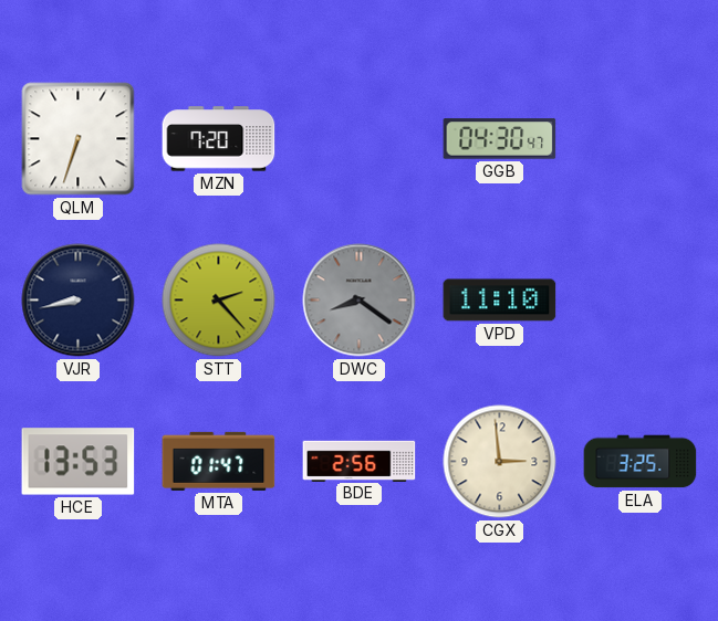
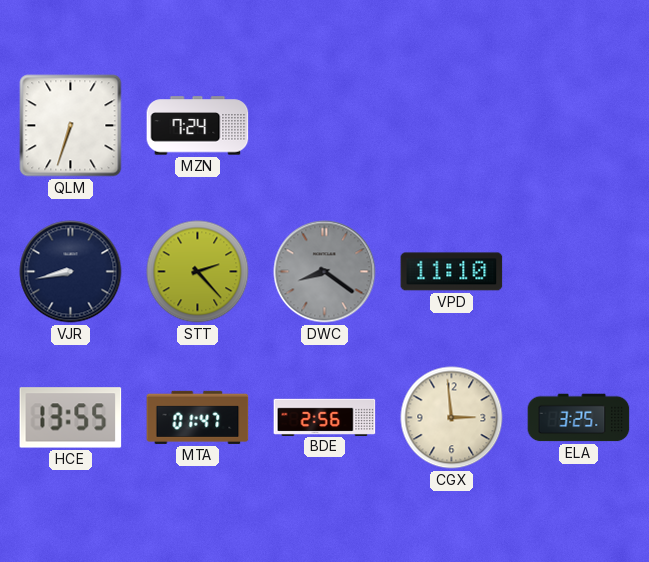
MZN: 7:20 -> 7:24
GGB: 04:30 -> none
HCE: 13:53 -> 13:55
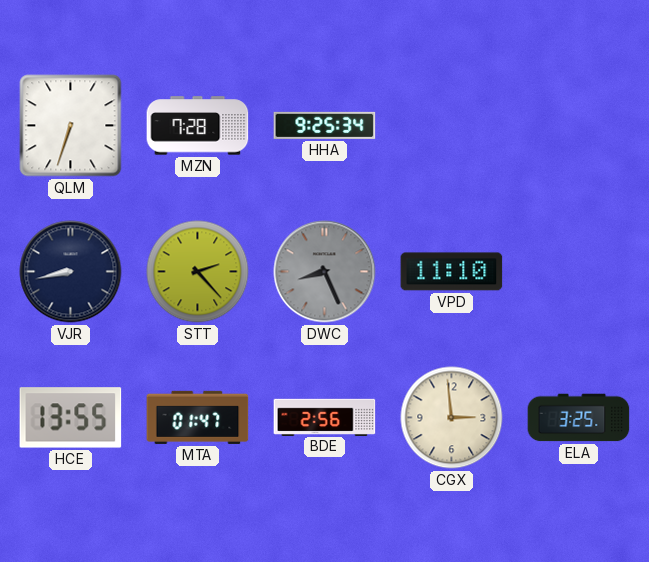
MZN: 7:24 -> 7:28
HHA: none -> 9:25
DWC: 8:21 -> 8:26
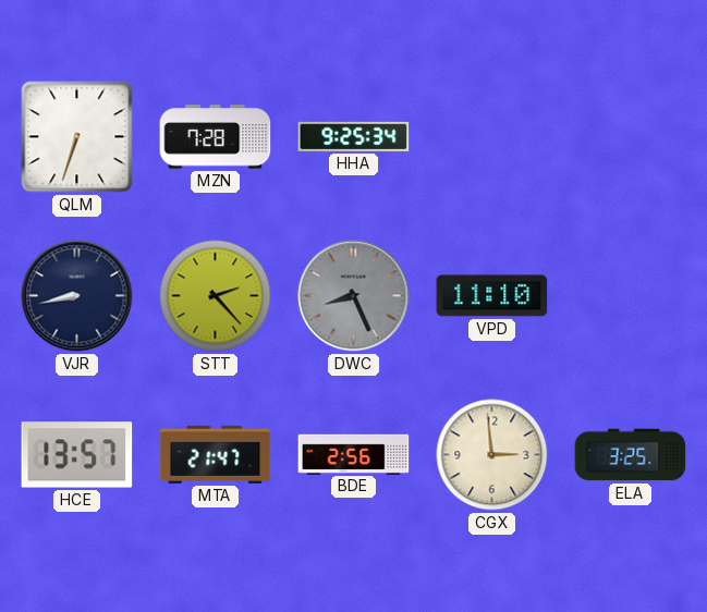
HCE: 13:55 -> 13:57
MTA: 01:47 -> 21:47
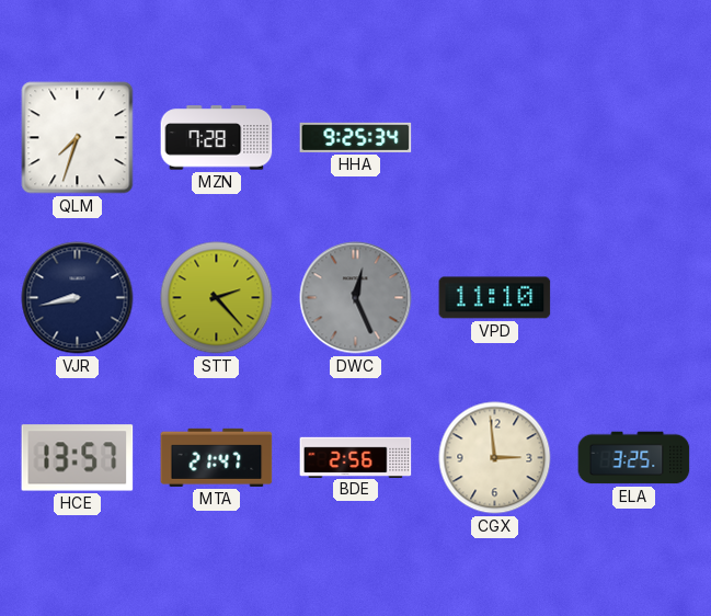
QLM: 6:33 -> 7:33
DWC: 8:26 -> 12:26
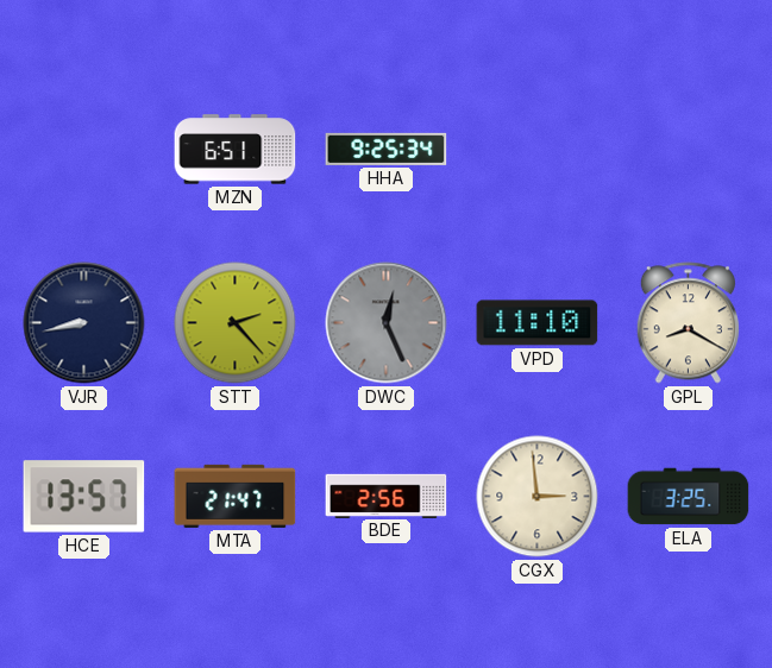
QLM: 7:33 -> none
MZN: 7:28 -> 6:51
GPL: none -> 8:20
